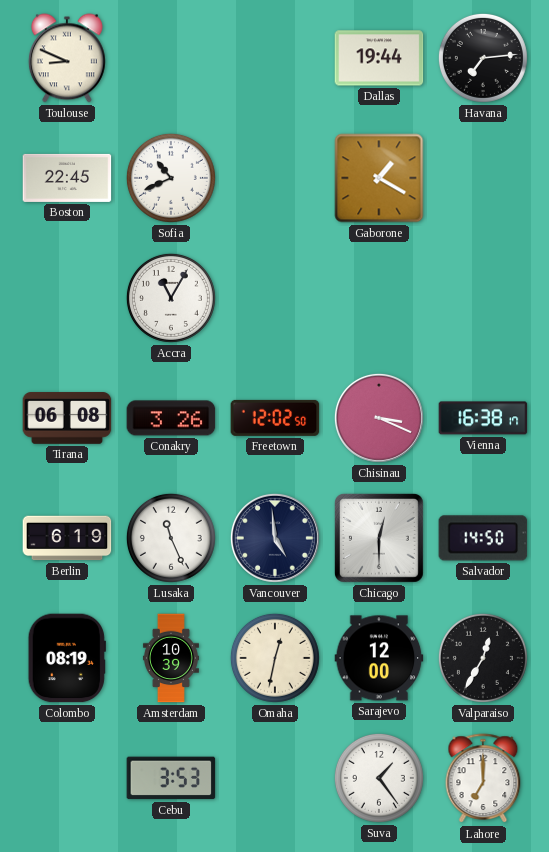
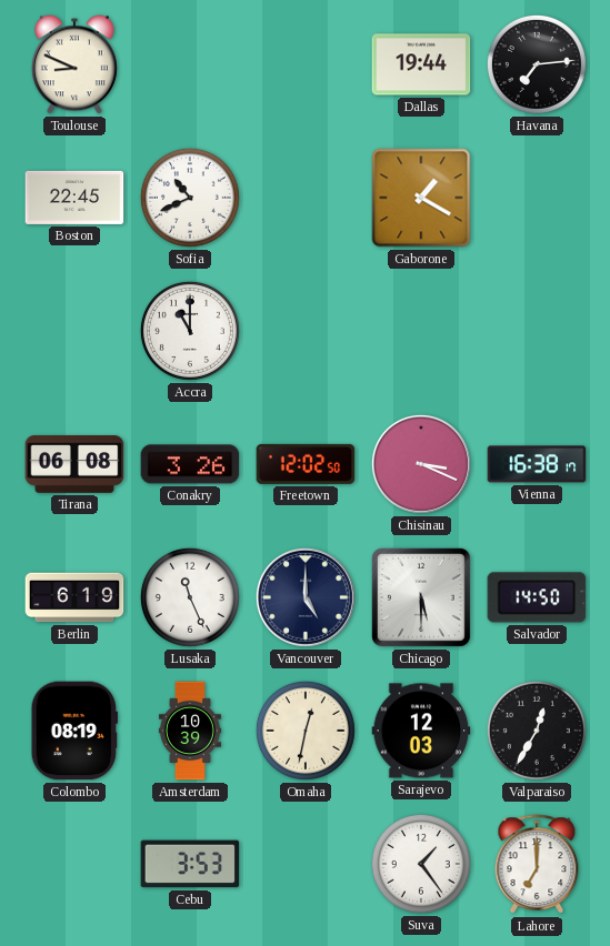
Accra: 11:05 -> 11:00
Vancouver: 4:59 -> 5:00
Chicago: 12:30 -> 5:30
Sarajevo: 12:00 -> 12:03
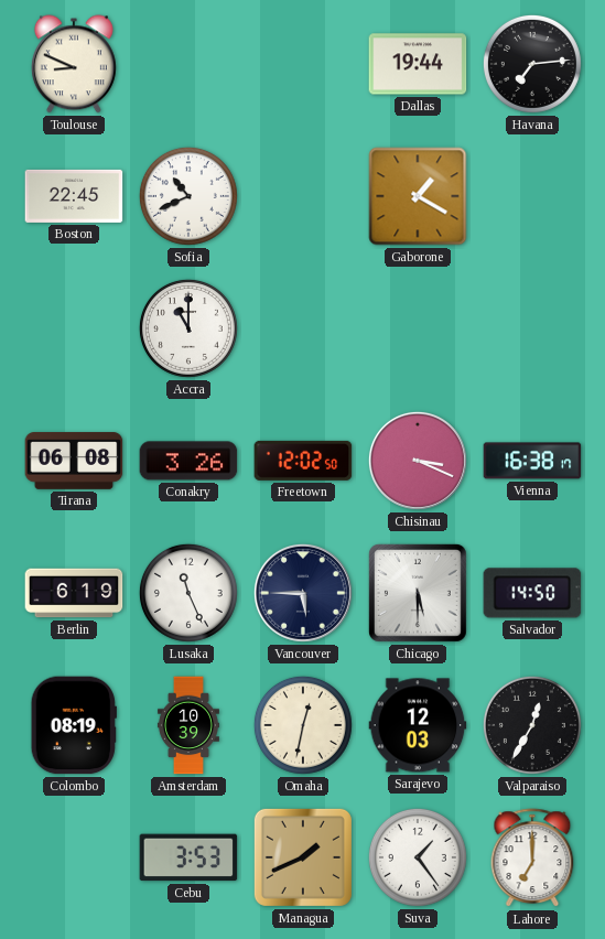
Vancouver: 5:00 -> 5:45
Managua: none -> 1:41
